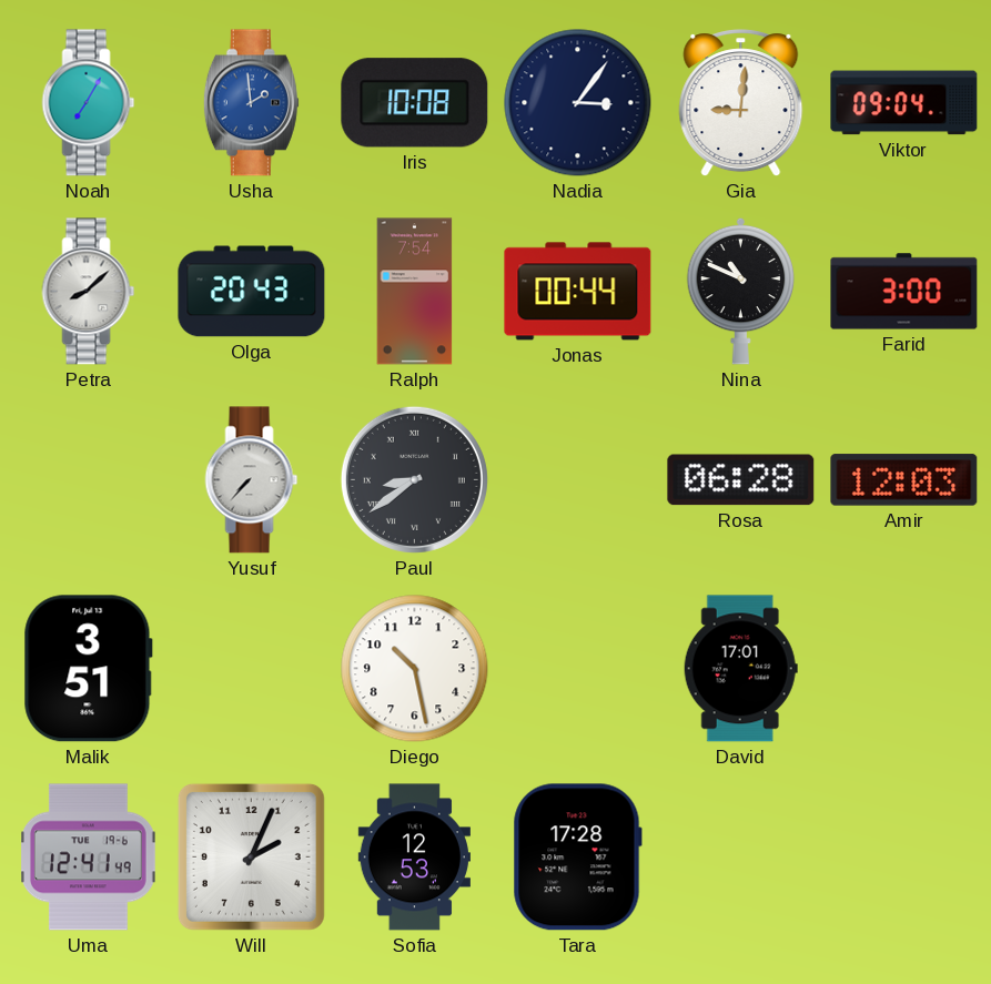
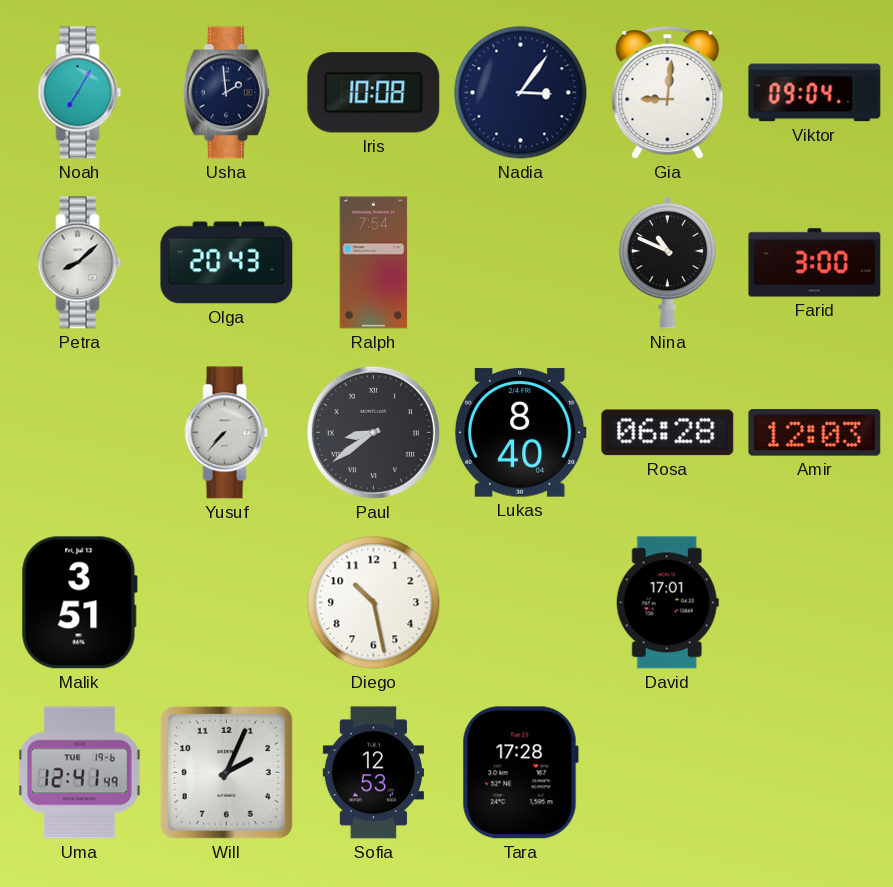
Usha dial: blue -> navy
Jonas: 00:44 -> none
Lukas: none -> 8:40
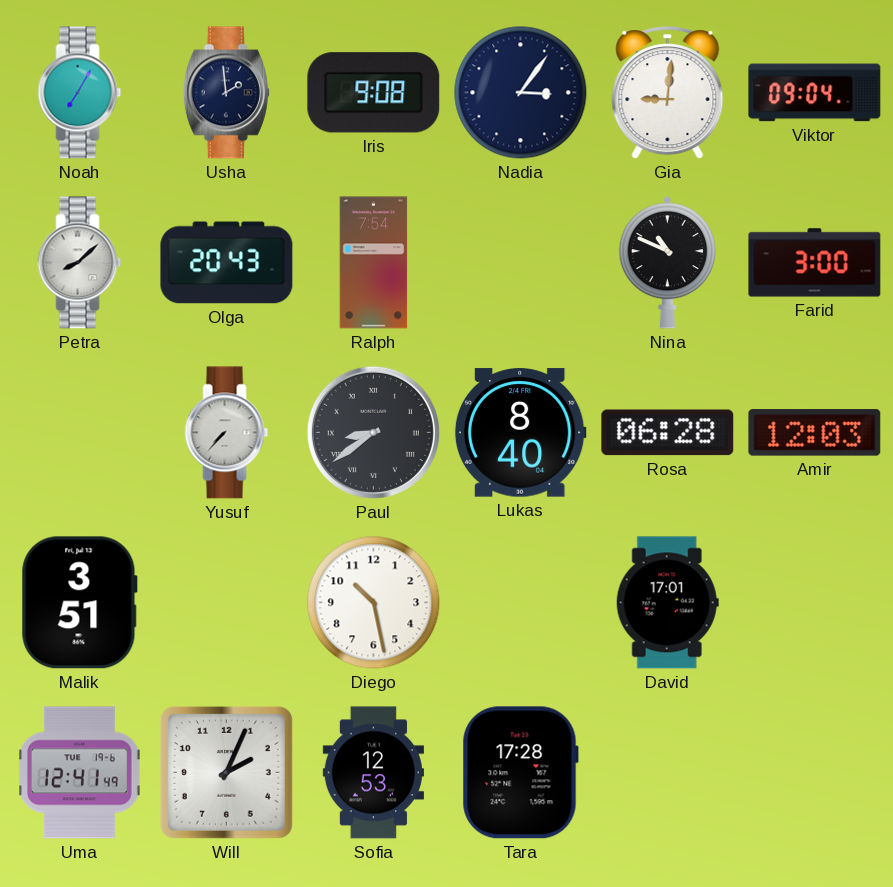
Iris: 10:08 -> 9:08
